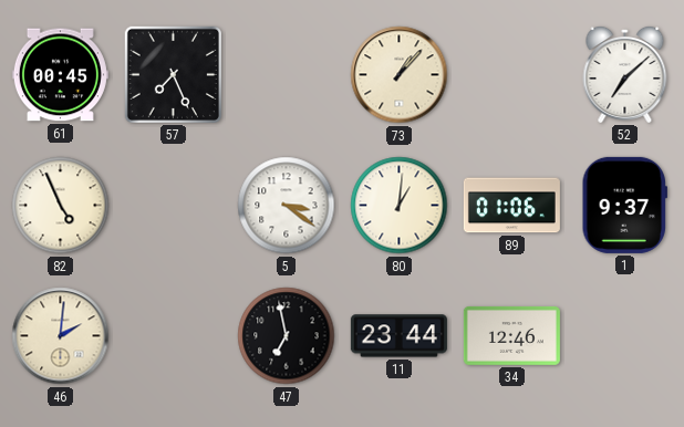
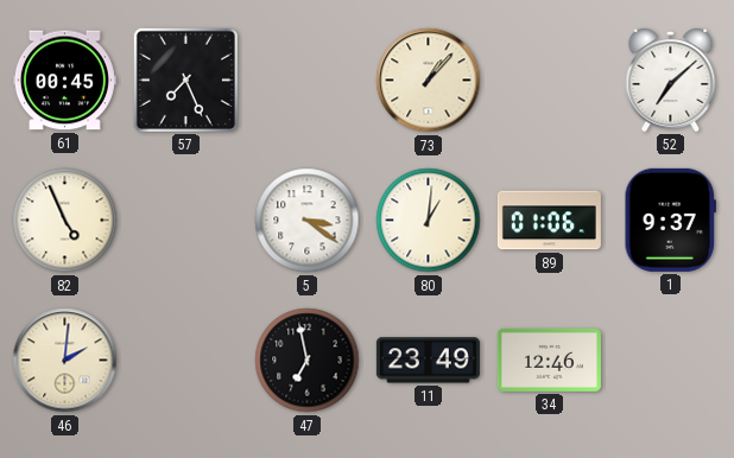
11: 23:44 -> 23:49
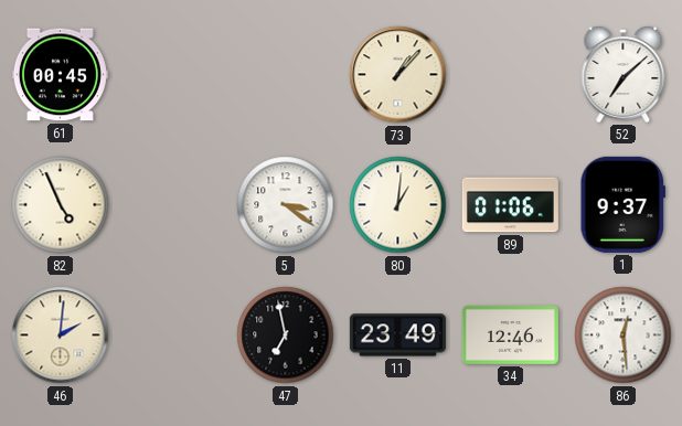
57: 7:26 -> none
86: none -> 12:29
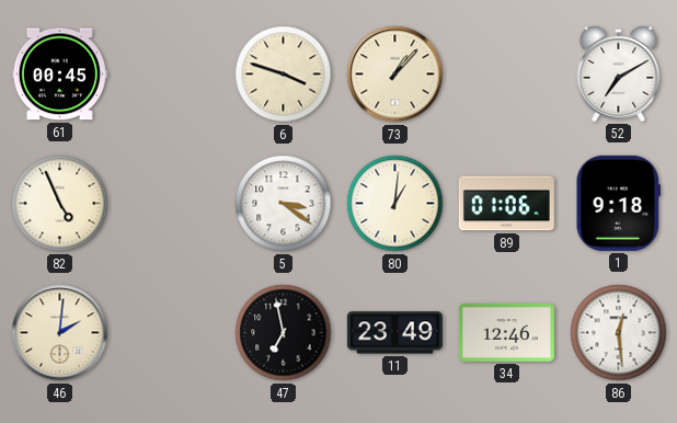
6: none -> 3:48
52: 7:08 -> 7:10
1: 9:37 -> 9:18
